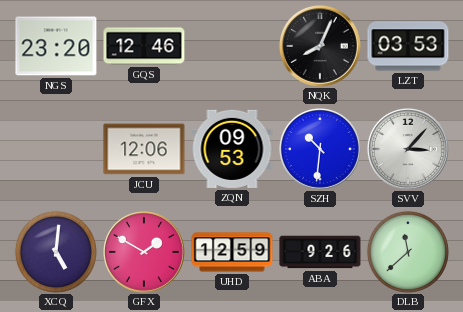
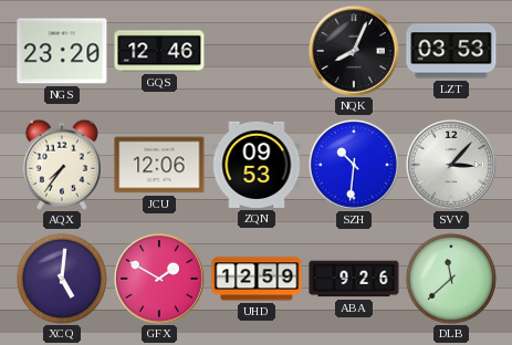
AQX: none -> 7:36
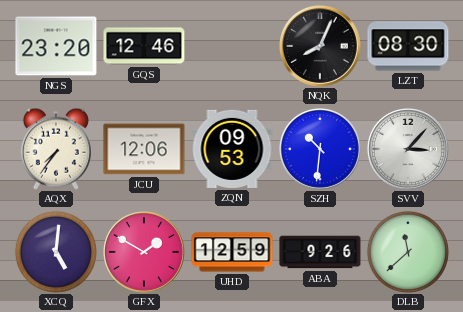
LZT: 03:53 -> 08:30
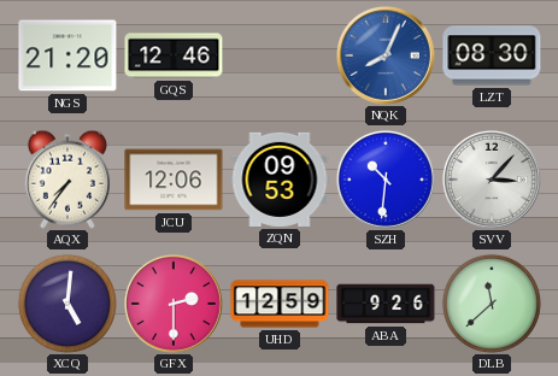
NGS: 23:20 -> 21:20
NQK dial: black -> blue
GFX: 1:50 -> 2:30
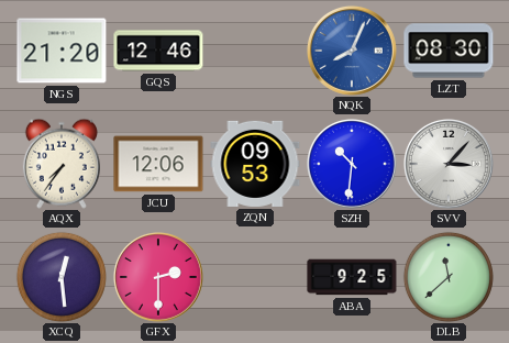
XCQ: 5:01 -> 12:29
UHD: 12:59 -> none
ABA: 9:26 -> 9:25
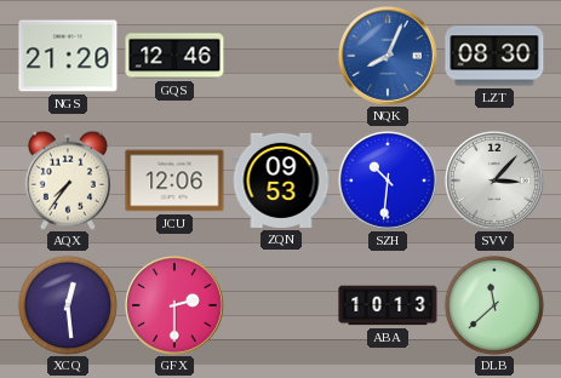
ABA: 9:25 -> 10:13
